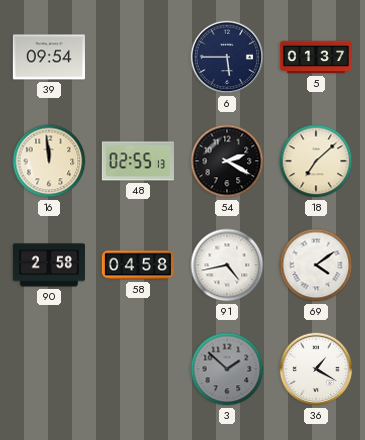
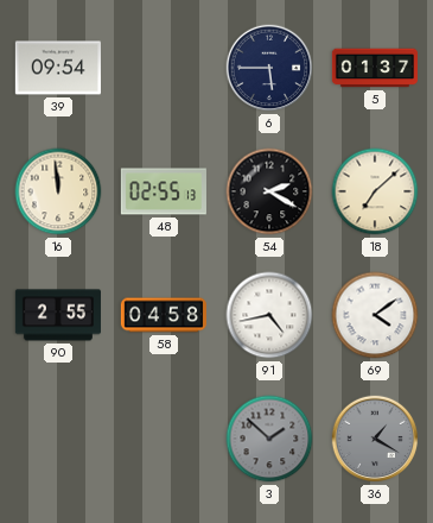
90: 2:58 -> 2:55
36 dial: white -> grey
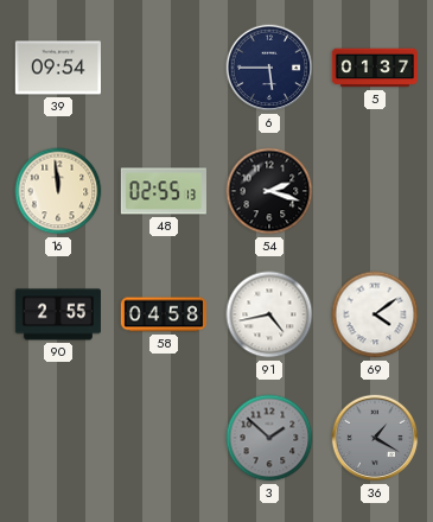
54: 2:20 -> 2:18
18: 7:08 -> none
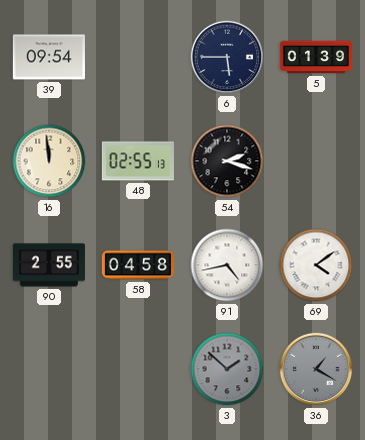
5: 01:37 -> 01:39
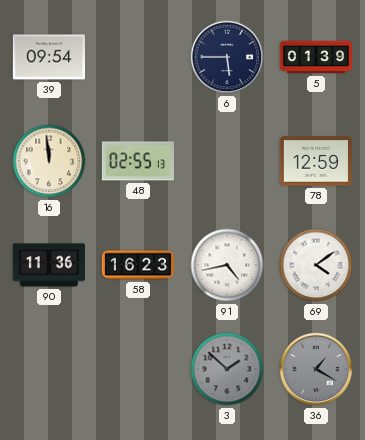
54: 2:18 -> none
78: none -> 12:59
90: 2:55 -> 11:36
58: 04:58 -> 16:23
